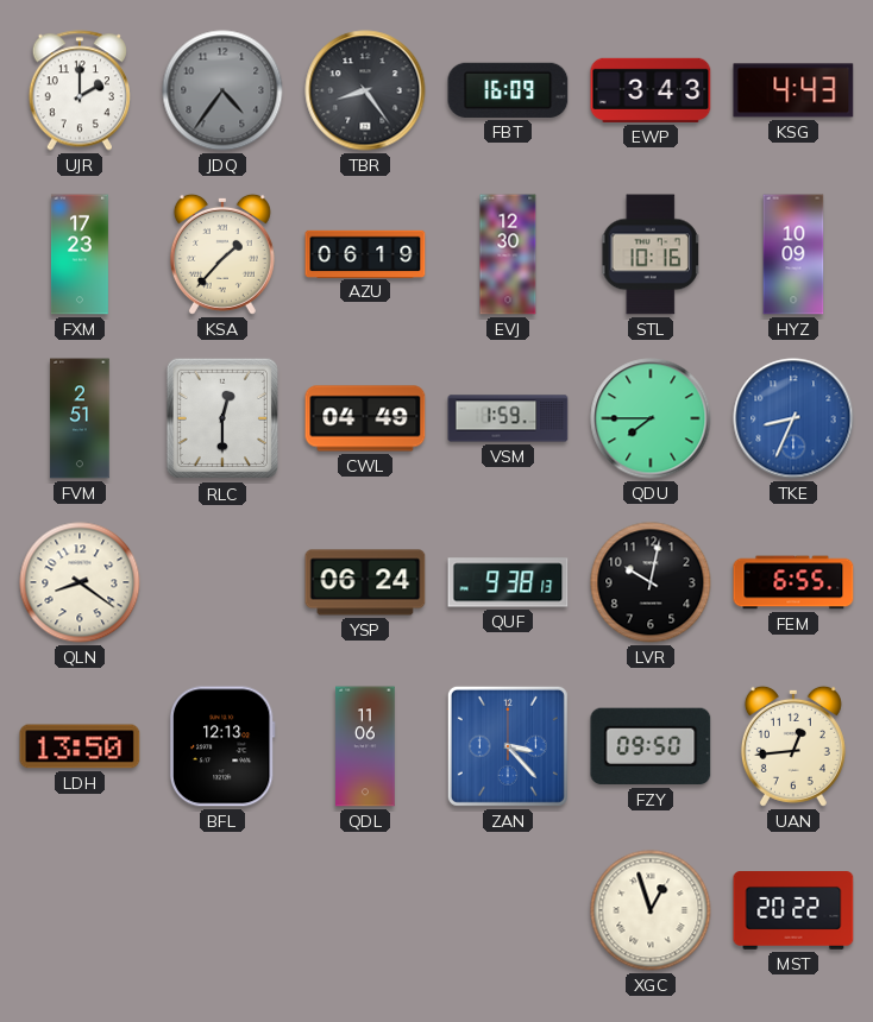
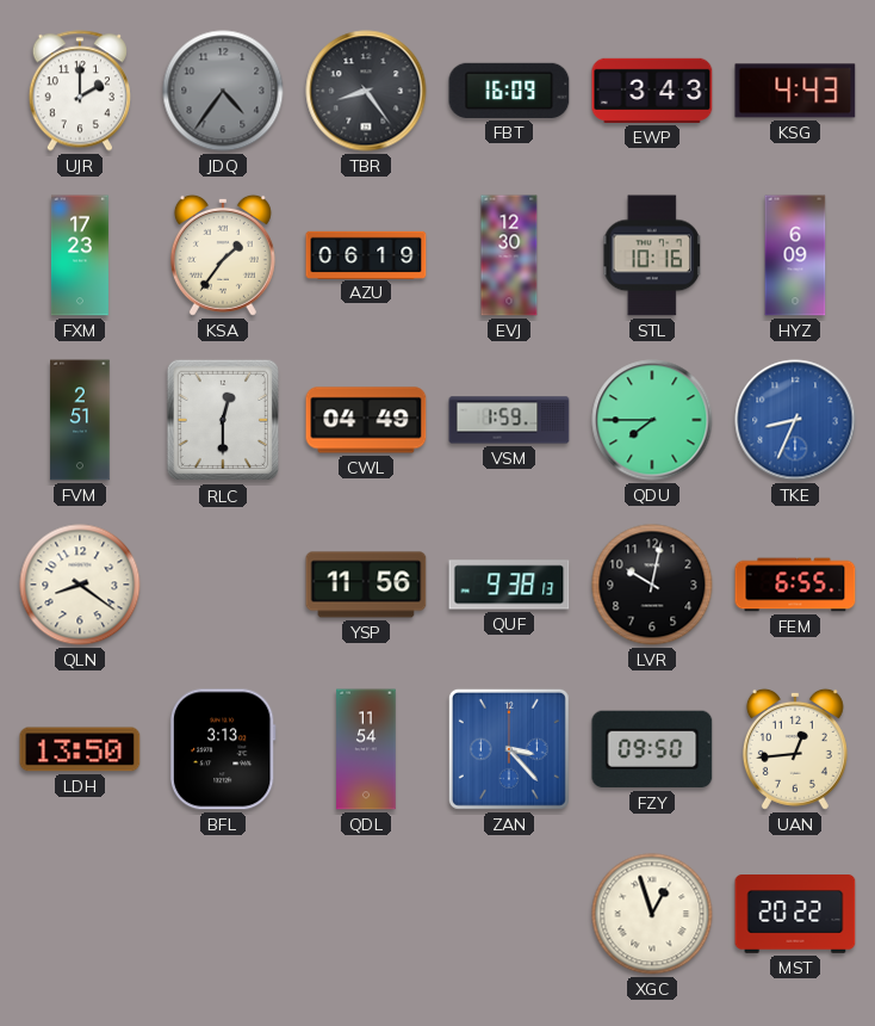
KSA: 1:37 -> 1:36
HYZ: 10:09 -> 6:09
YSP: 06:24 -> 11:56
BFL: 12:13 -> 3:13
QDL: 11:06 -> 11:54
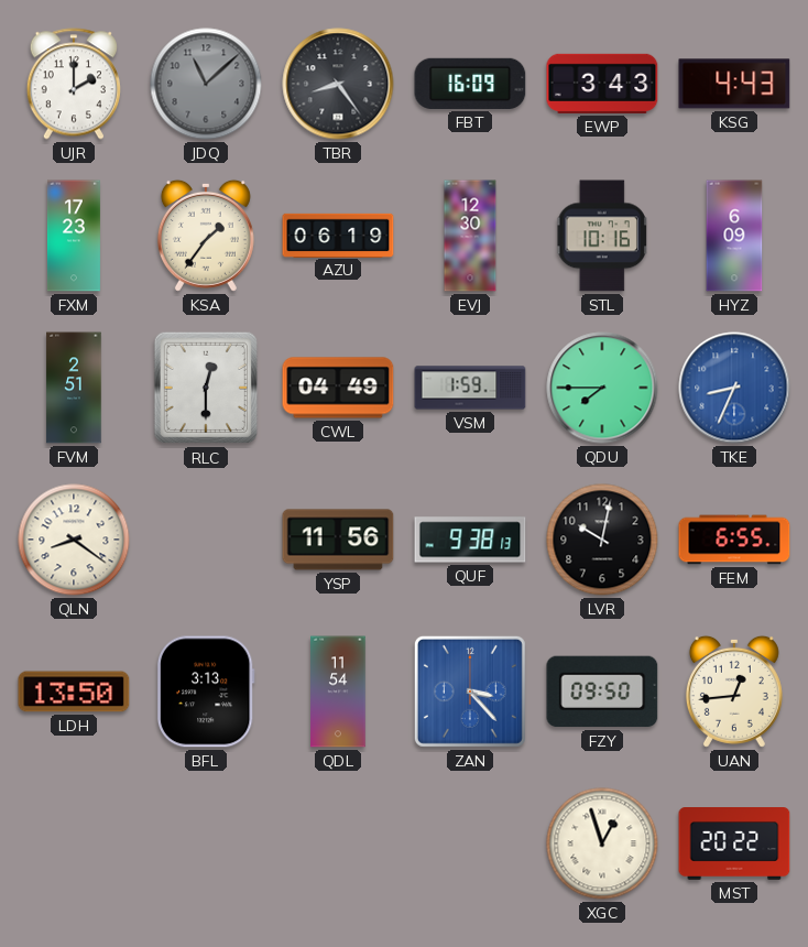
JDQ: 4:36 -> 11:08
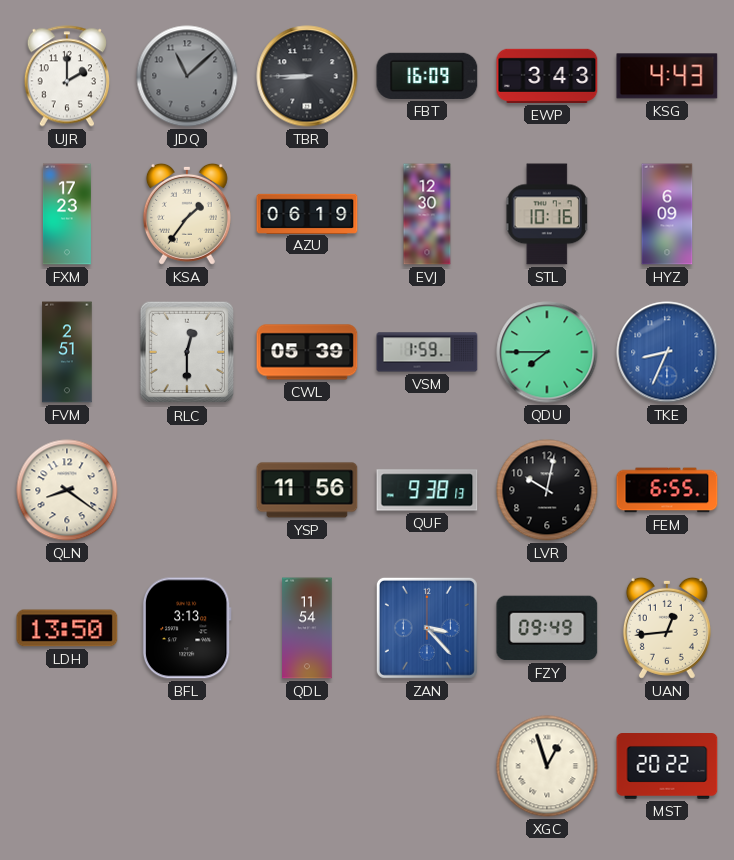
TBR: 8:24 -> 8:45
CWL: 04:49 -> 05:39
FZY: 09:50 -> 09:49
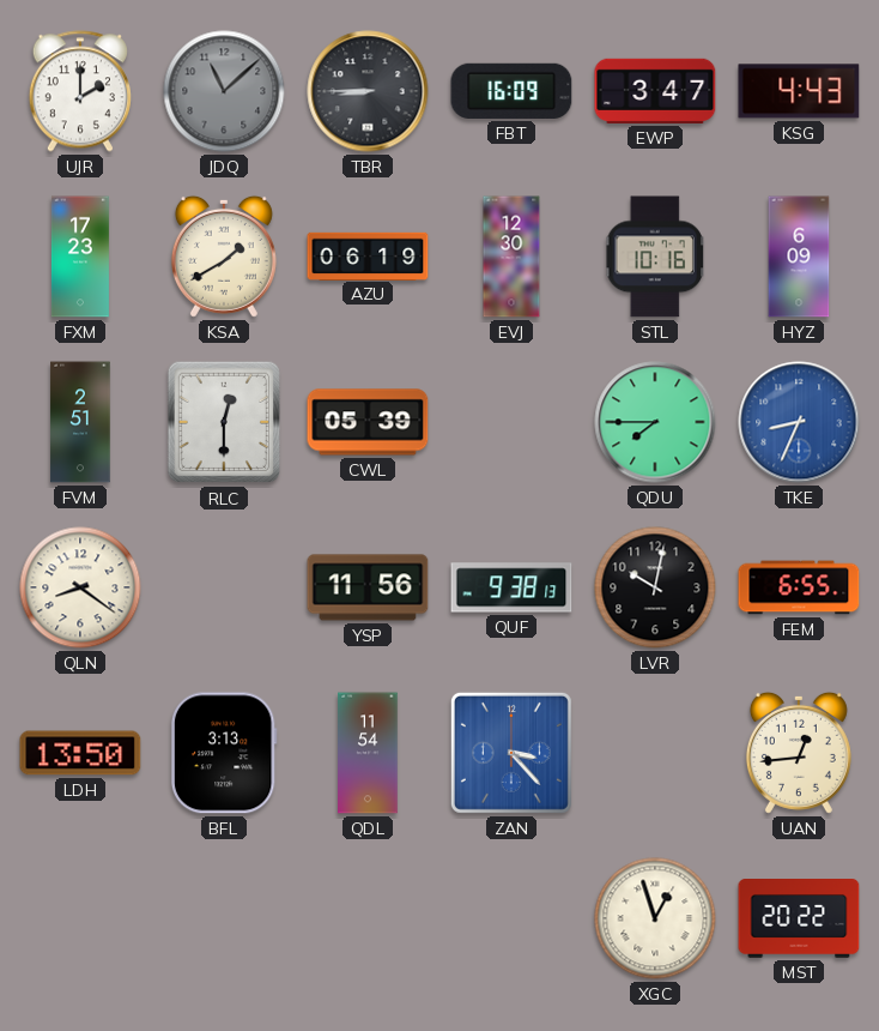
EWP: 3:43 -> 3:47
KSA: 1:36 -> 1:40
VSM: 1:59 -> none
FZY: 09:49 -> none
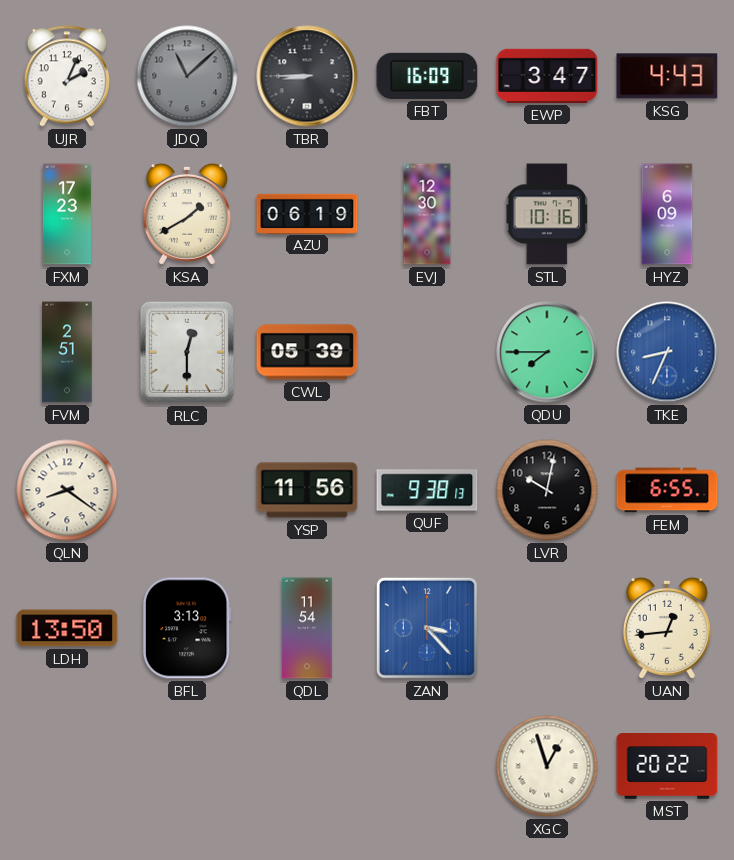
UJR: 2:00 -> 2:04
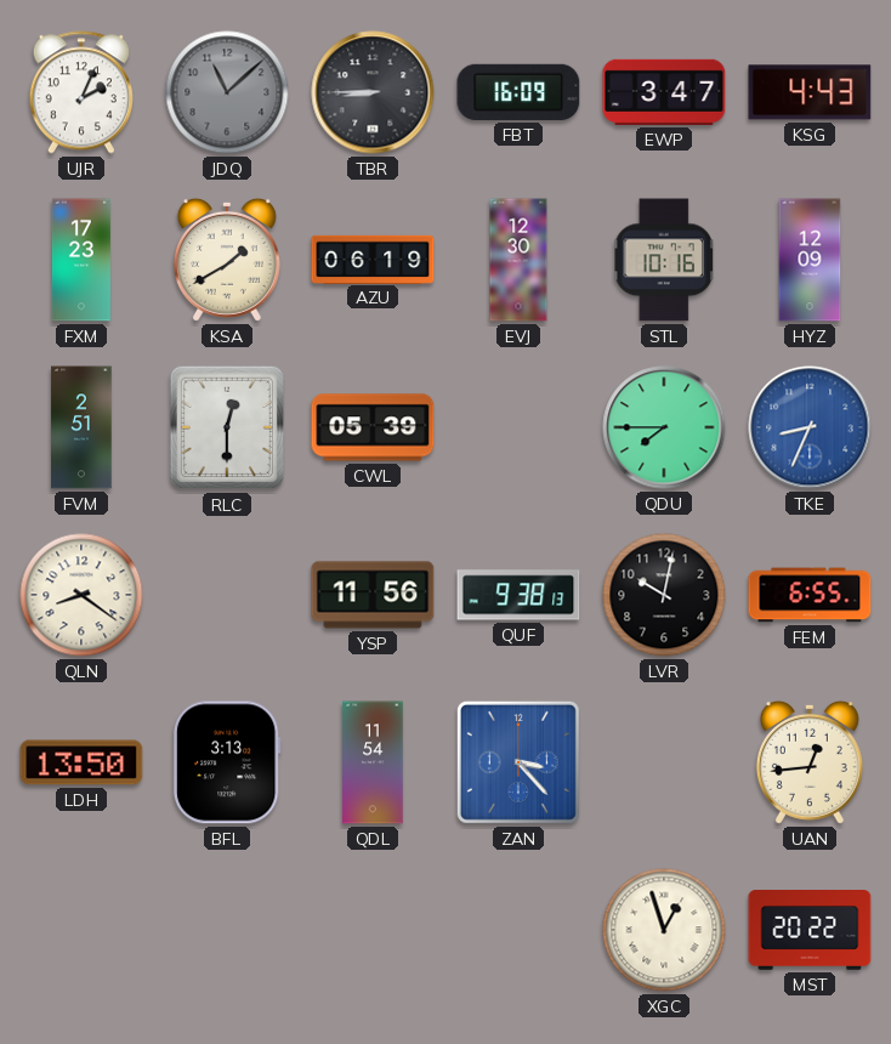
HYZ: 6:09 -> 12:09
